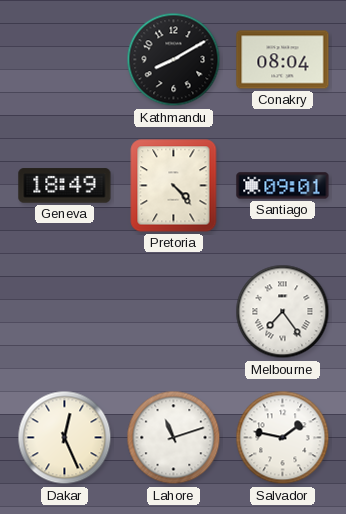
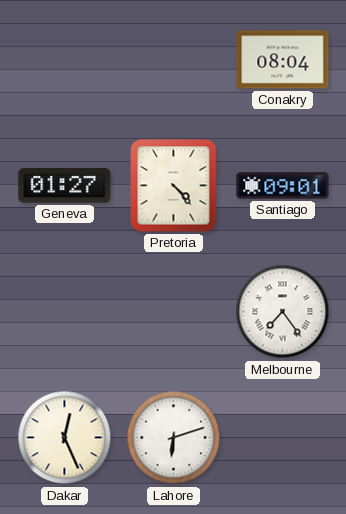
Kathmandu: 8:10 -> none
Geneva: 18:49 -> 01:27
Lahore: 11:12 -> 6:12
Salvador: 1:47 -> none
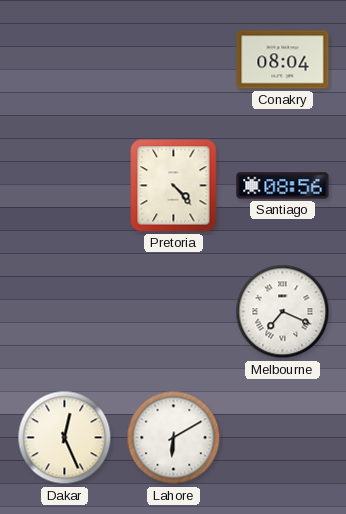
Geneva: 01:27 -> none
Santiago: 09:01 -> 08:56
Melbourne: 7:24 -> 7:19
Lahore: 6:12 -> 6:10
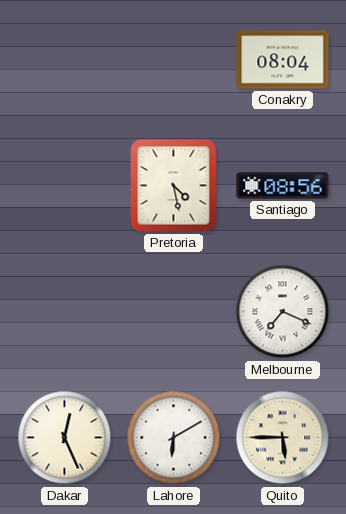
Pretoria: 4:23 -> 4:28
Quito: none -> 5:45
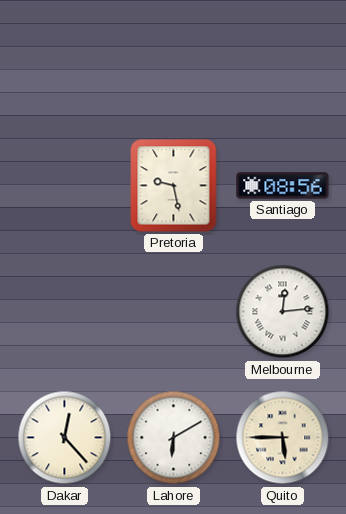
Conakry: 08:04 -> none
Pretoria: 4:28 -> 9:28
Melbourne: 7:19 -> 12:14
Dakar: 12:26 -> 12:23
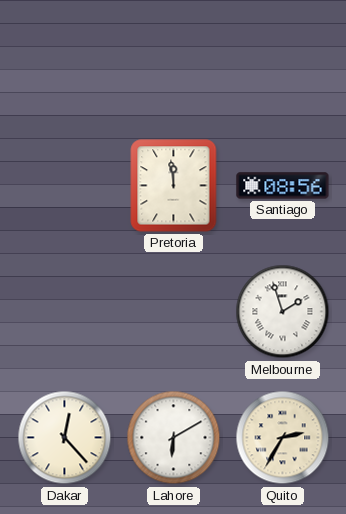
Pretoria: 9:28 -> 11:59
Melbourne: 12:14 -> 1:57
Quito: 5:45 -> 2:35
